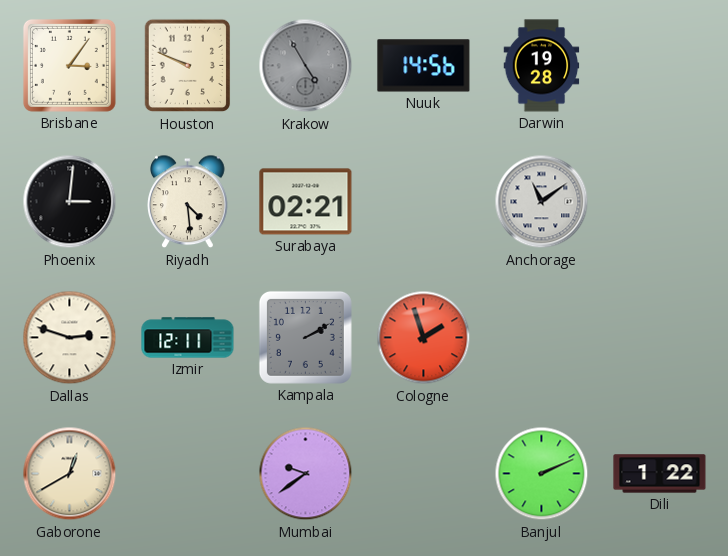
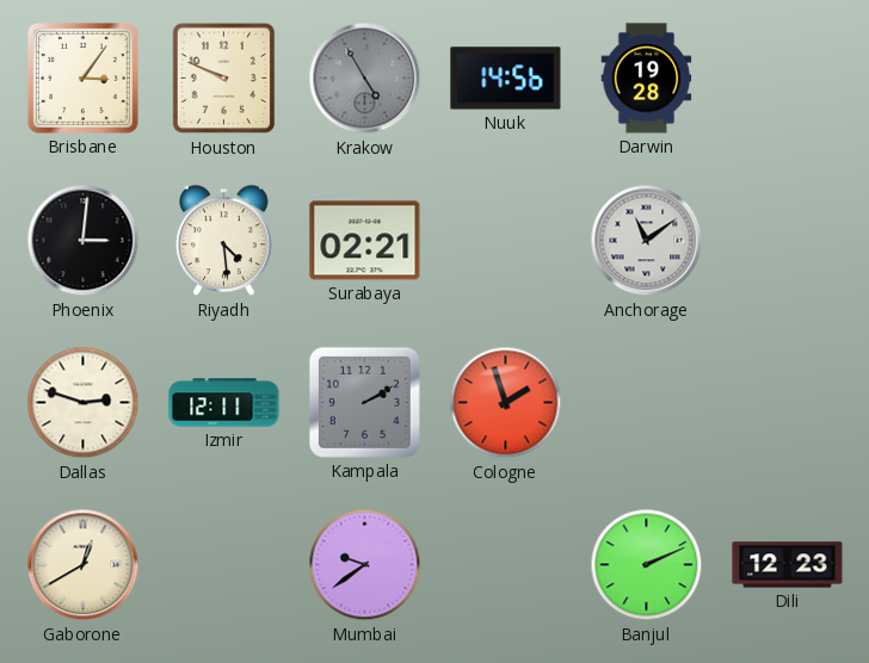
Dili: 1:22 -> 12:23
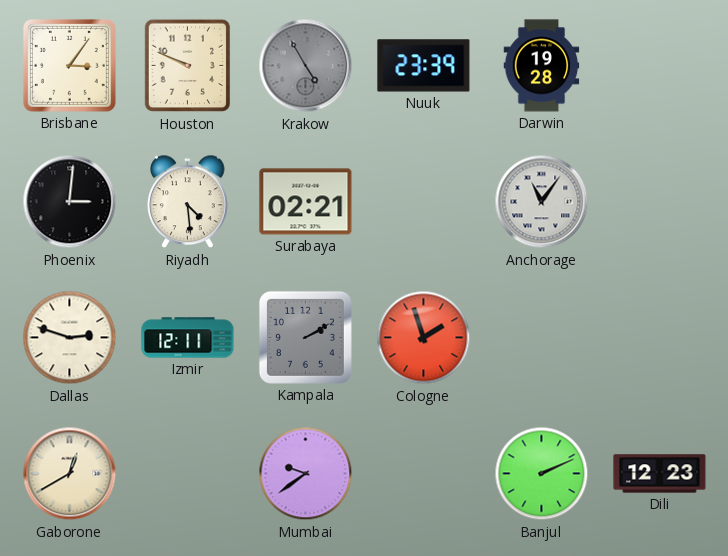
Nuuk: 14:56 -> 23:39
Anchorage: 11:09 -> 11:06
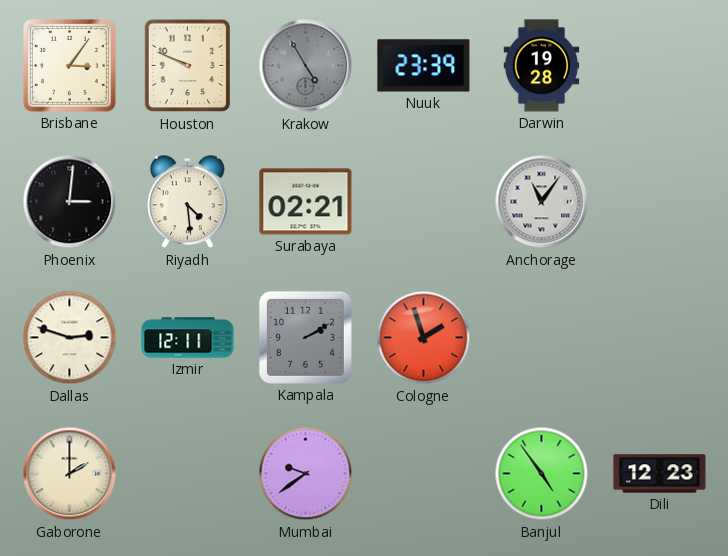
Gaborone: 12:40 -> 2:00
Banjul: 2:11 -> 4:54
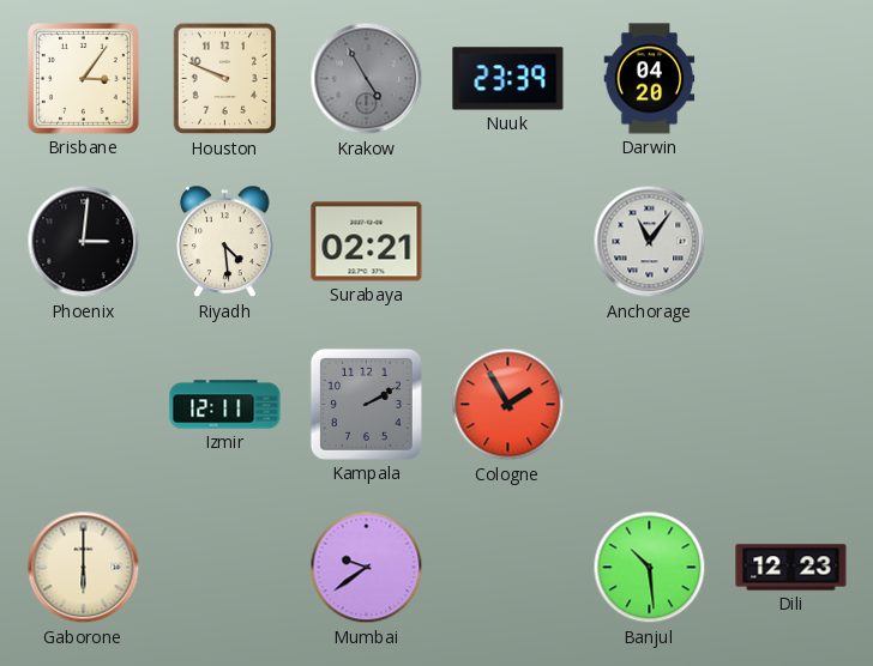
Darwin: 19:28 -> 04:20
Dallas: 2:48 -> none
Cologne: 1:57 -> 1:55
Gaborone: 2:00 -> 6:00
Banjul: 4:54 -> 10:29
